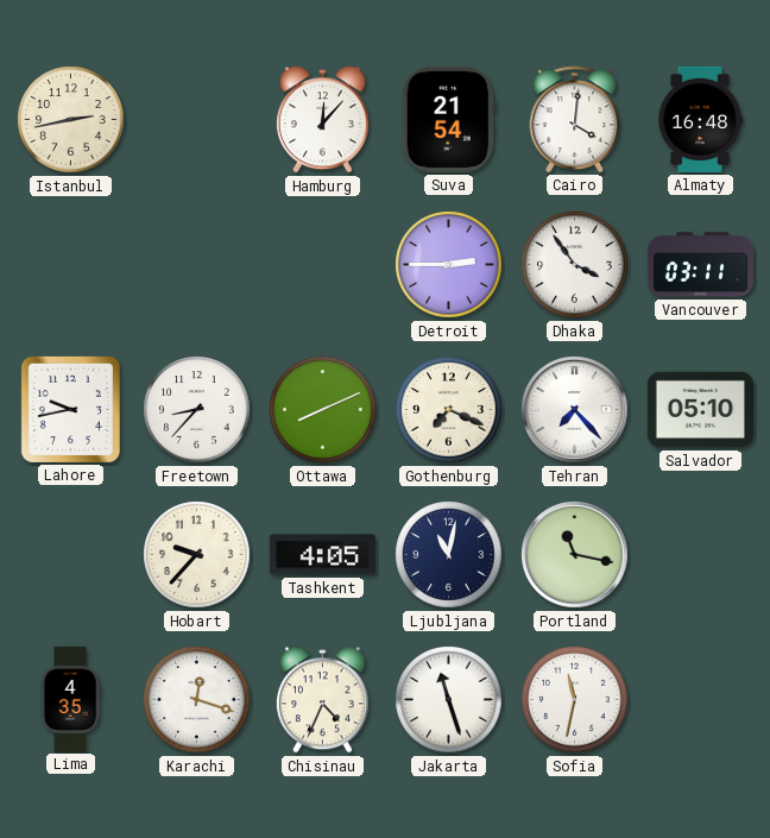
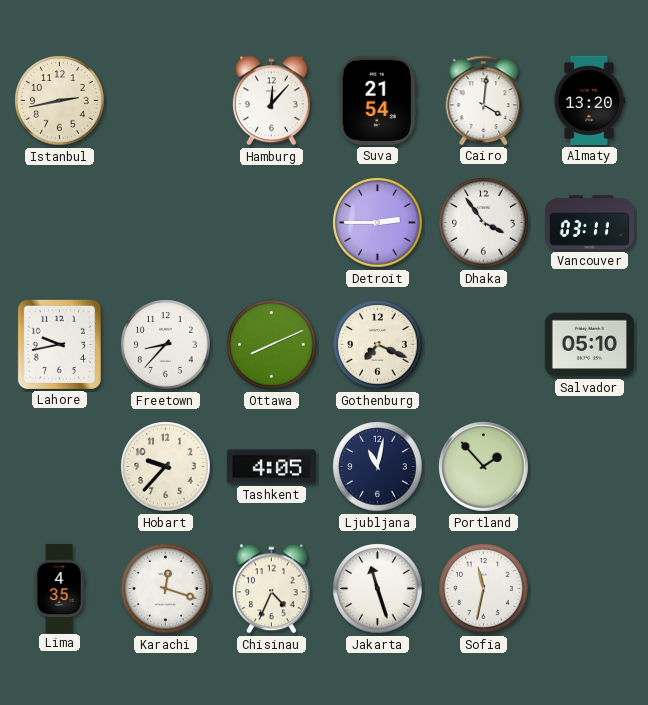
Almaty: 16:48 -> 13:20
Tehran: 7:23 -> none
Portland: 11:17 -> 1:53
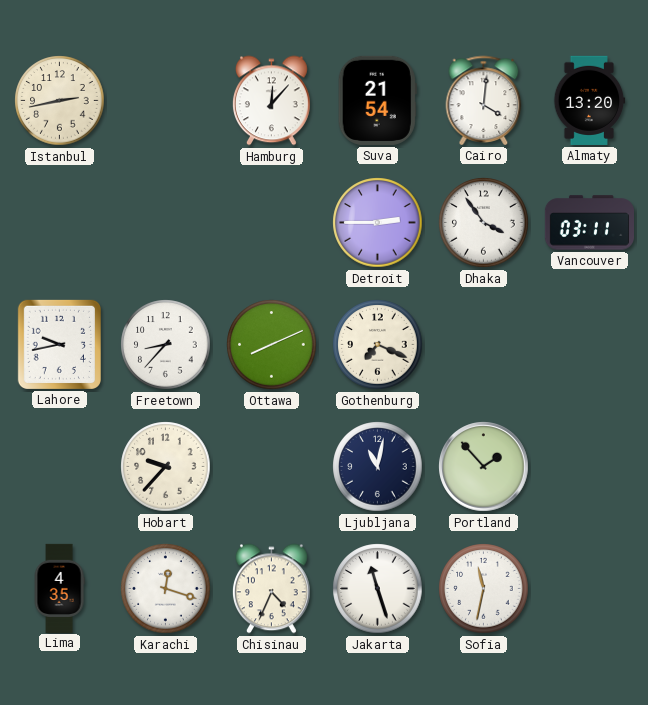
Salvador: 05:10 -> none
Tashkent: 4:05 -> none
